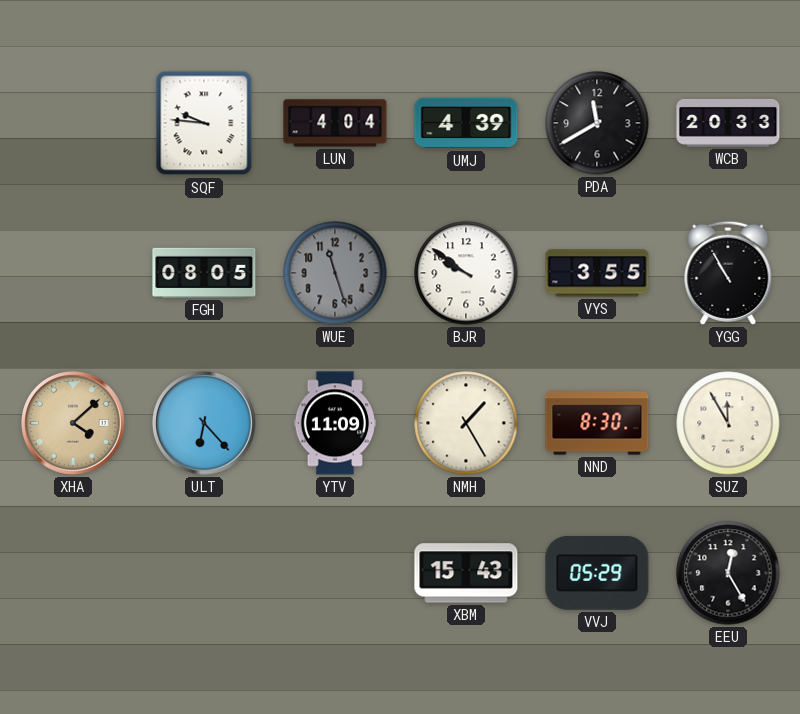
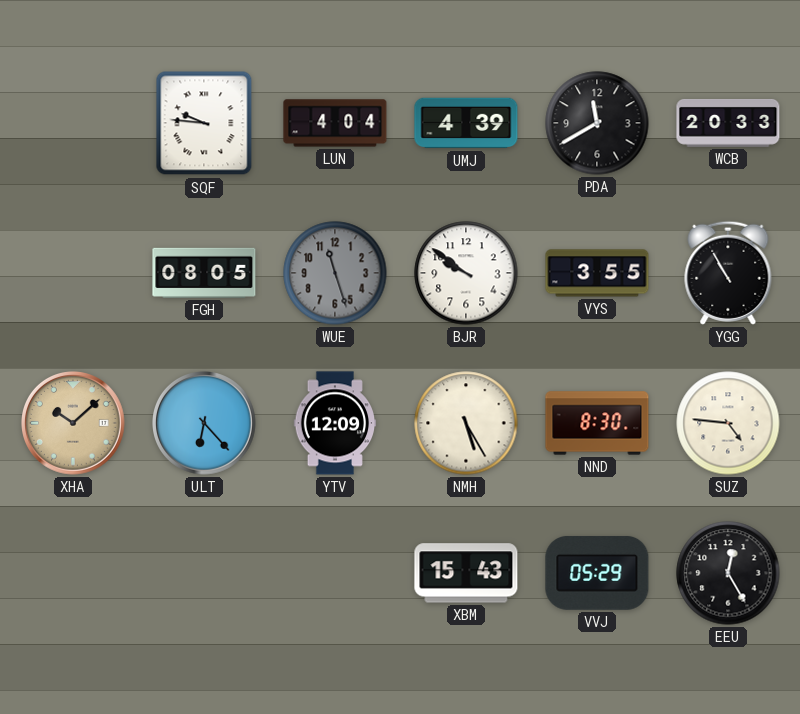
XHA: 4:08 -> 10:08
YTV: 11:09 -> 12:09
NMH: 1:25 -> 5:25
SUZ: 11:55 -> 4:46
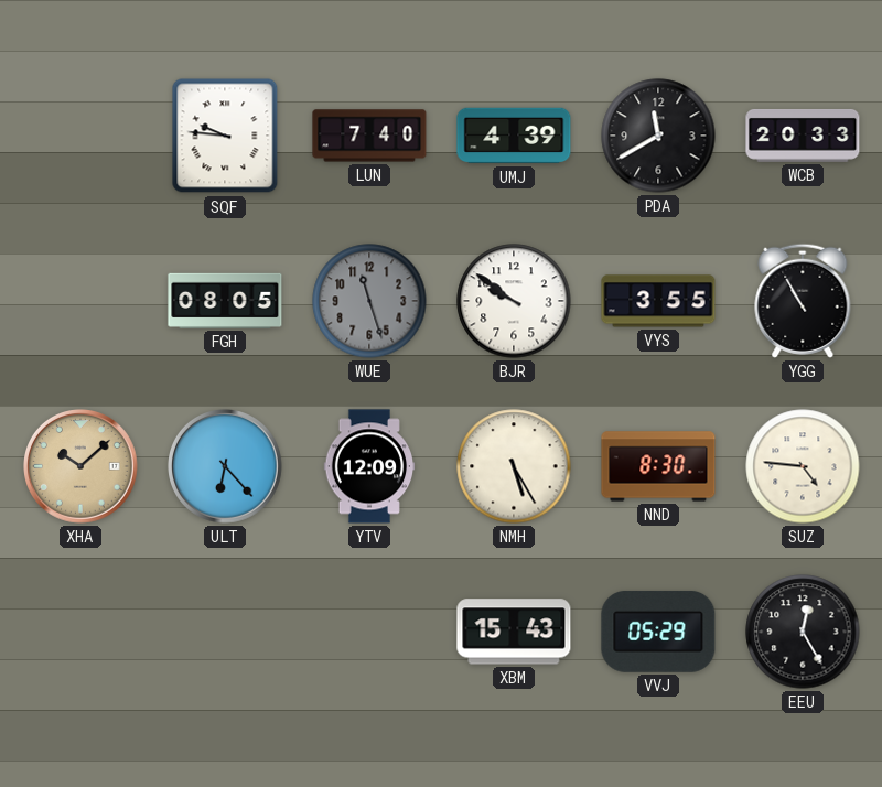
LUN: 4:04 -> 7:40
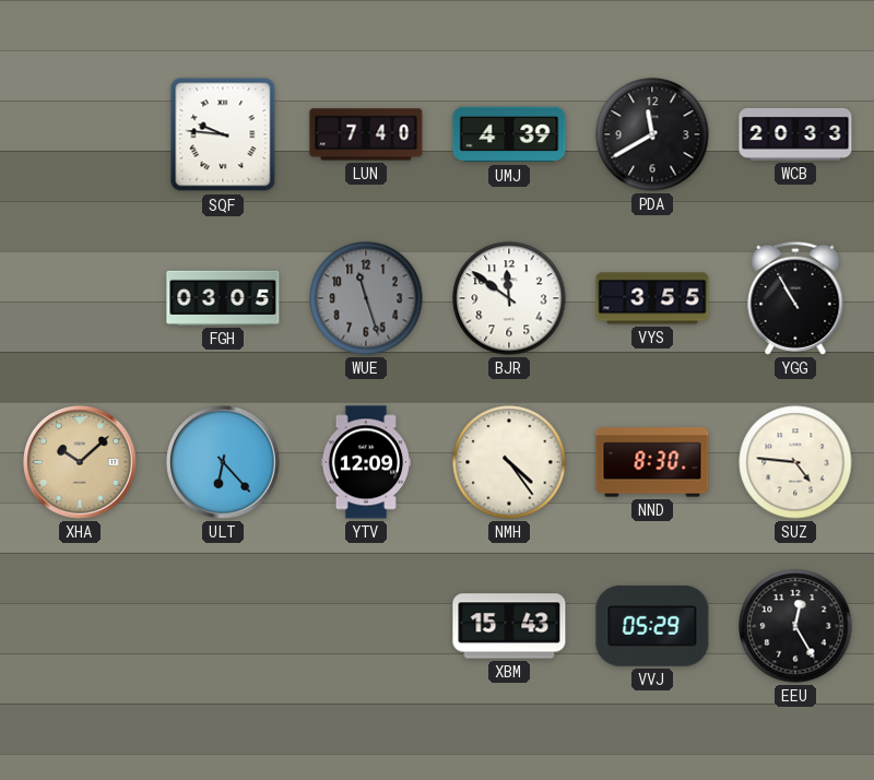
FGH: 08:05 -> 03:05
BJR: 9:51 -> 11:51
NMH: 5:25 -> 4:24
